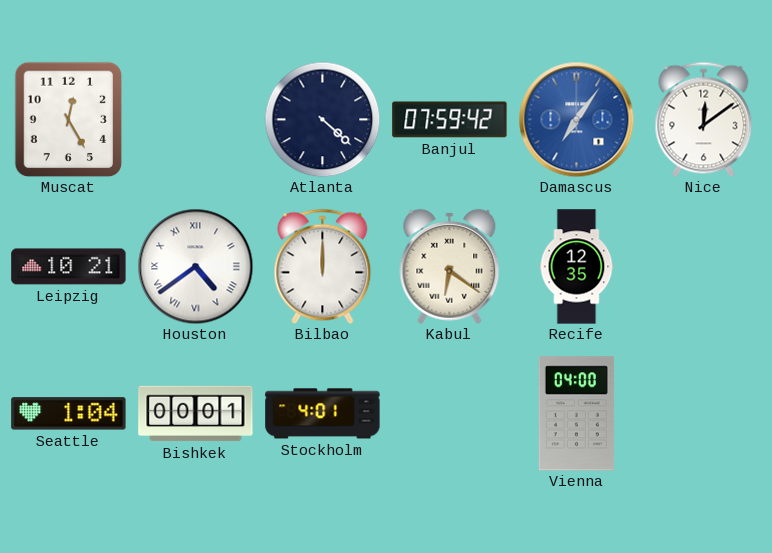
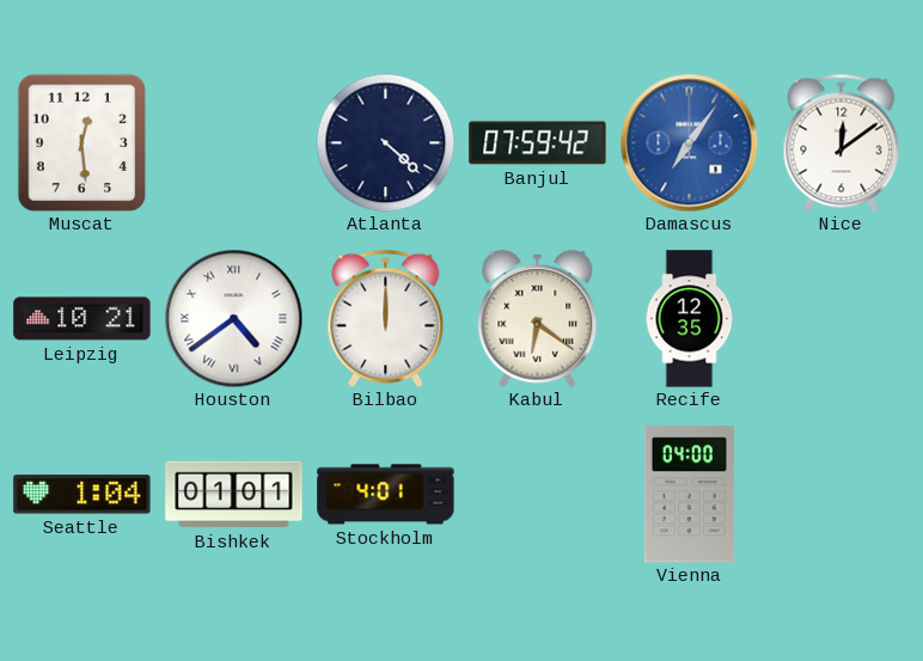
Muscat: 12:25 -> 12:29
Bishkek: 00:01 -> 01:01
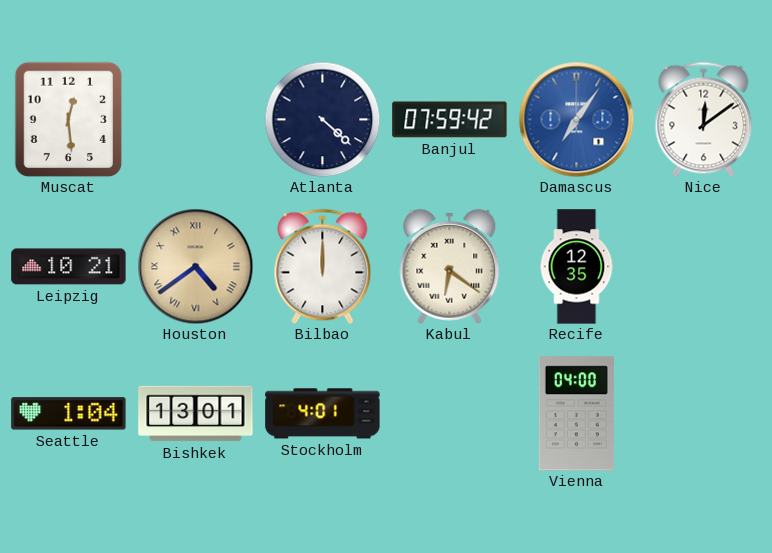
Houston dial: white -> champagne
Bishkek: 01:01 -> 13:01
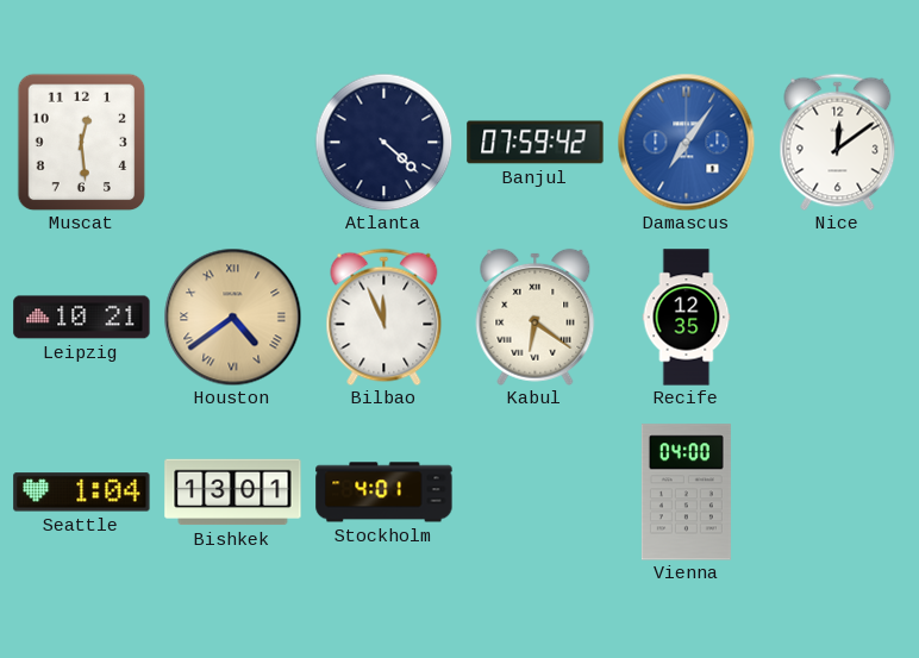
Bilbao: 12:00 -> 11:56
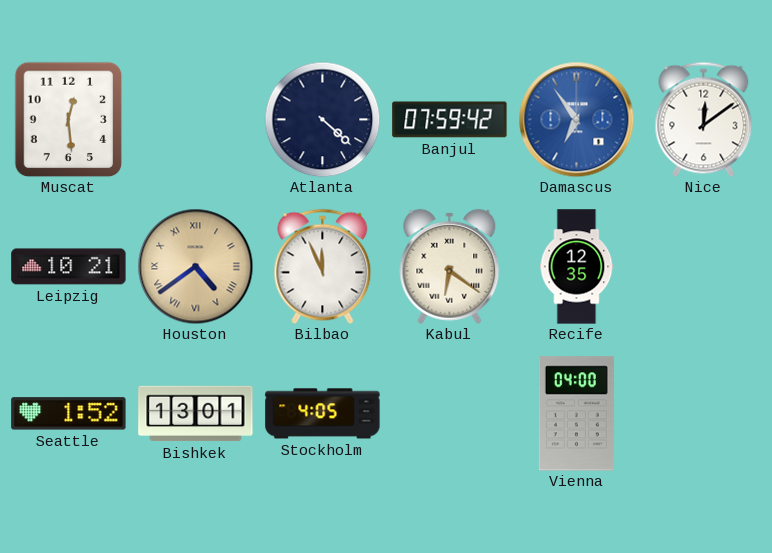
Damascus: 7:06 -> 6:54
Seattle: 1:04 -> 1:52
Stockholm: 4:01 -> 4:05
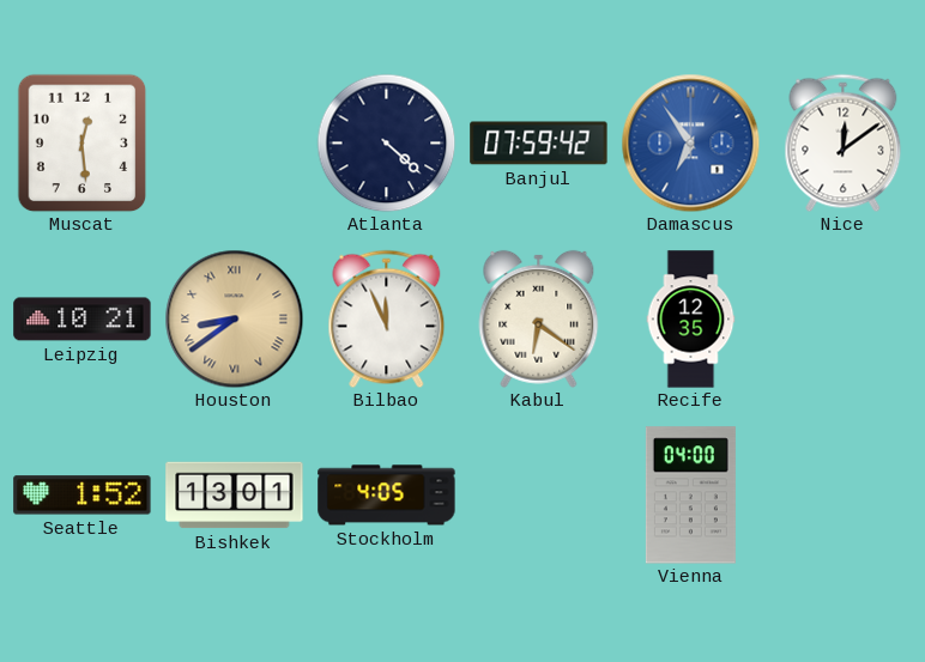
Houston: 4:39 -> 8:39
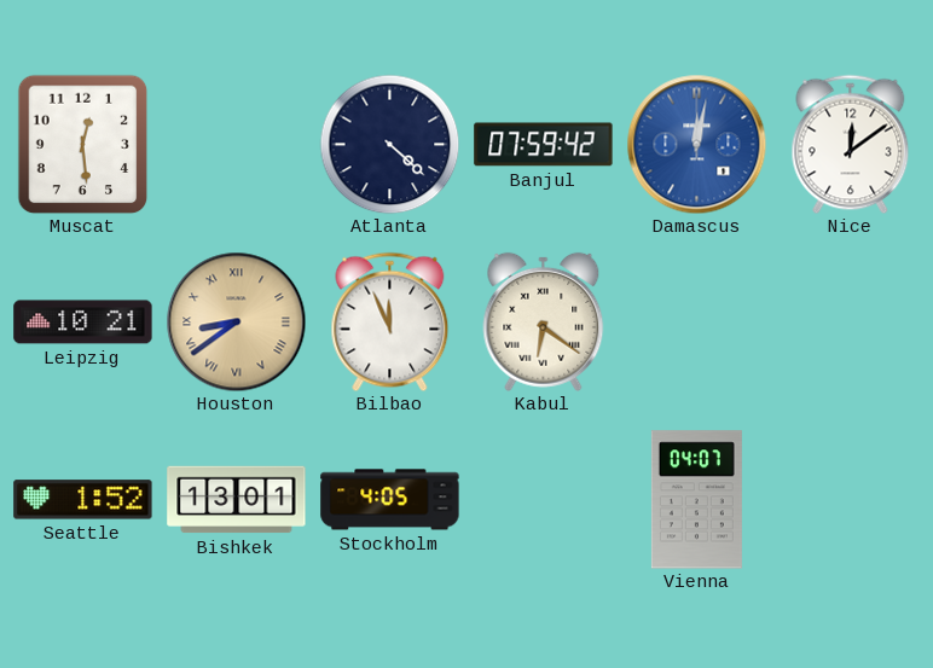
Damascus: 6:54 -> 12:02
Recife: 12:35 -> none
Vienna: 04:00 -> 04:07
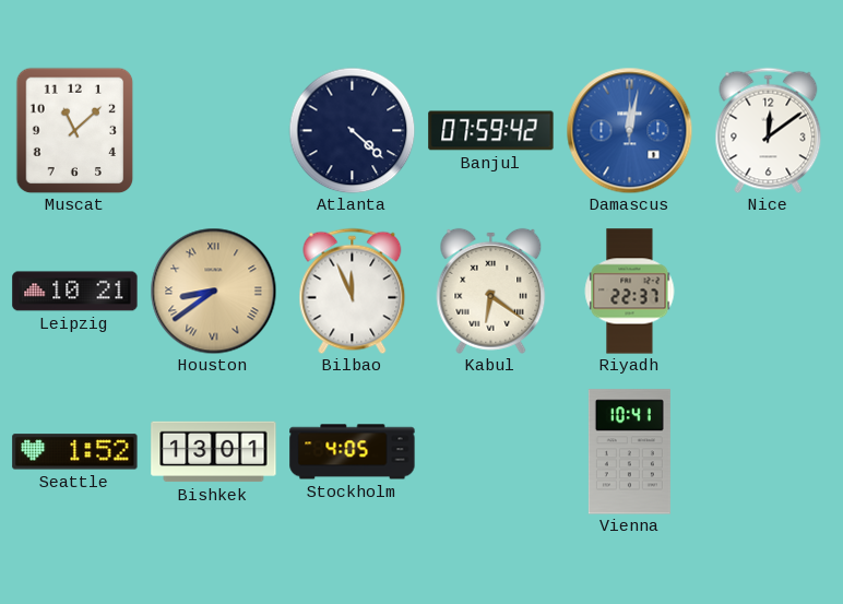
Muscat: 12:29 -> 11:08
Riyadh: none -> 22:37
Vienna: 04:07 -> 10:41
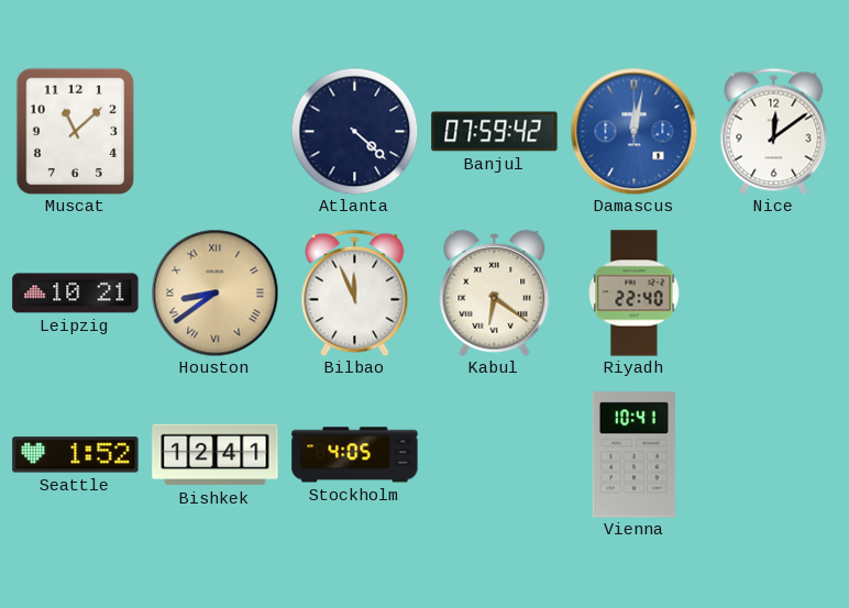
Riyadh: 22:37 -> 22:40
Bishkek: 13:01 -> 12:41
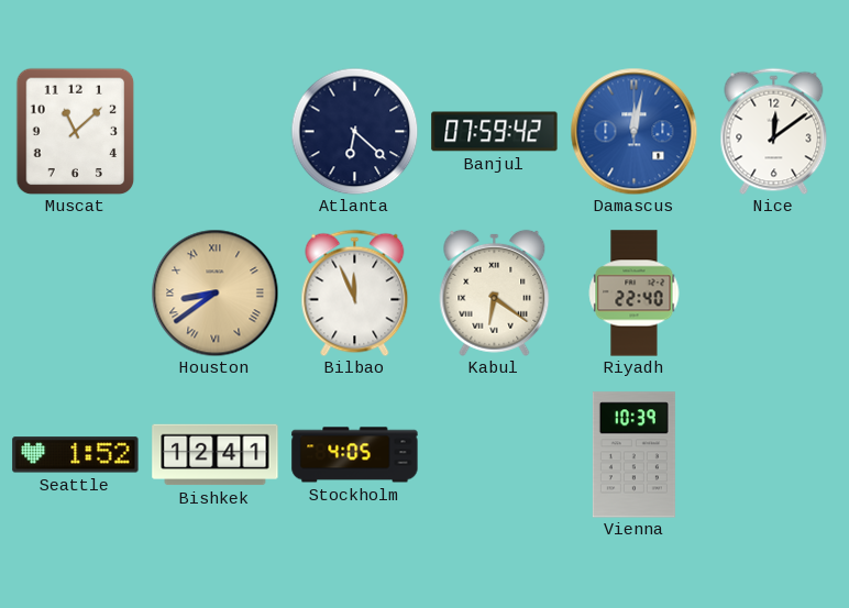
Atlanta: 4:22 -> 6:22
Leipzig: 10:21 -> none
Vienna: 10:41 -> 10:39
